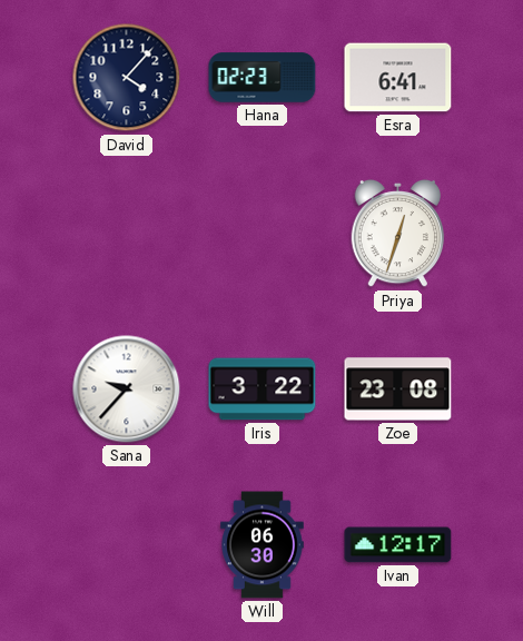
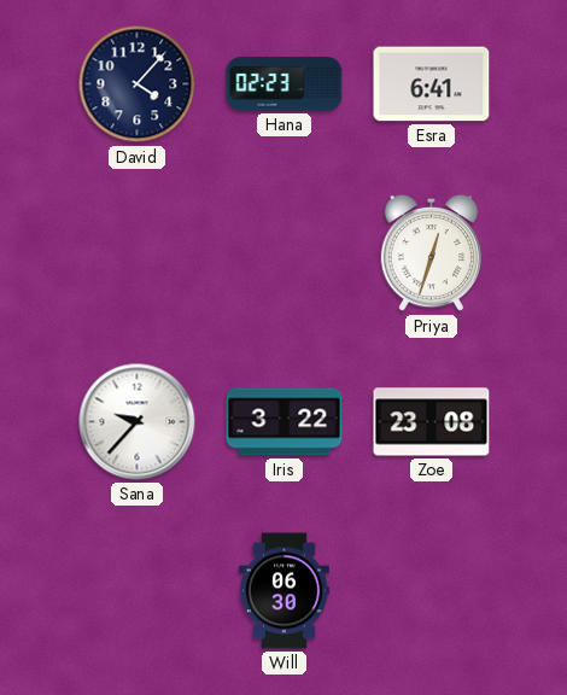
Ivan: 12:17 -> none
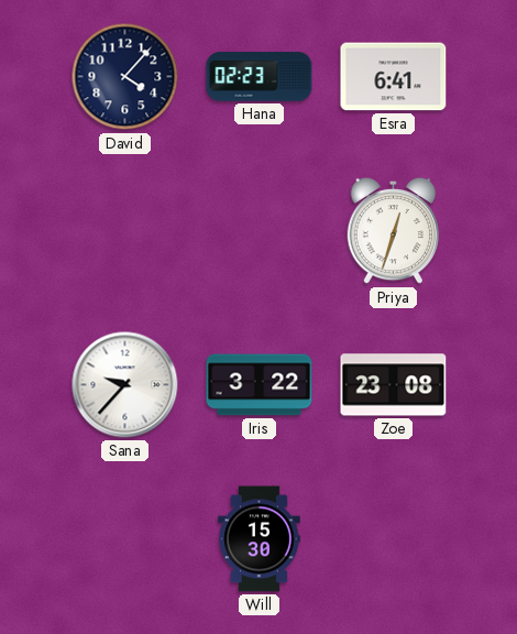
Will: 06:30 -> 15:30
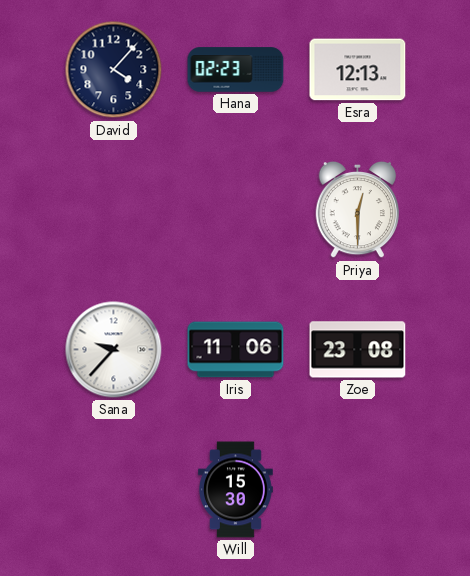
Esra: 6:41 -> 12:13
Priya: 12:33 -> 12:30
Iris: 3:22 -> 11:06
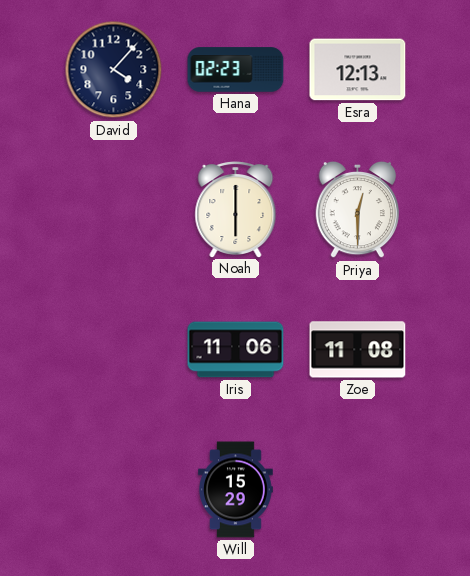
Noah: none -> 6:00
Sana: 9:37 -> none
Zoe: 23:08 -> 11:08
Will: 15:30 -> 15:29
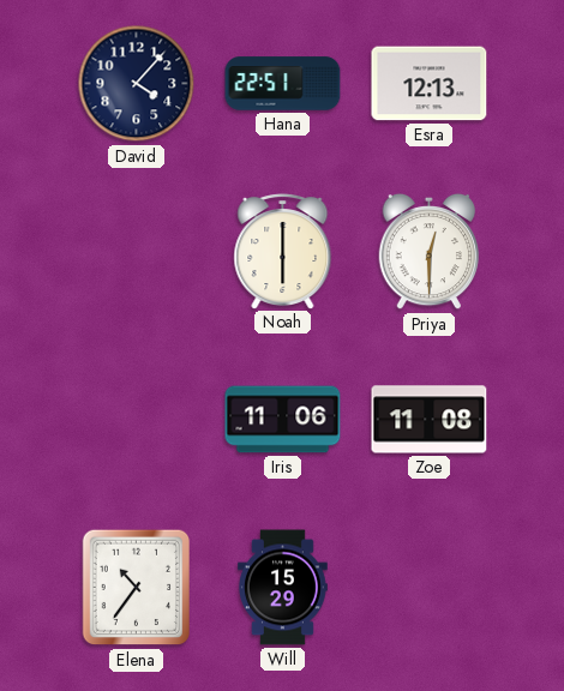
Hana: 02:23 -> 22:51
Elena: none -> 10:36
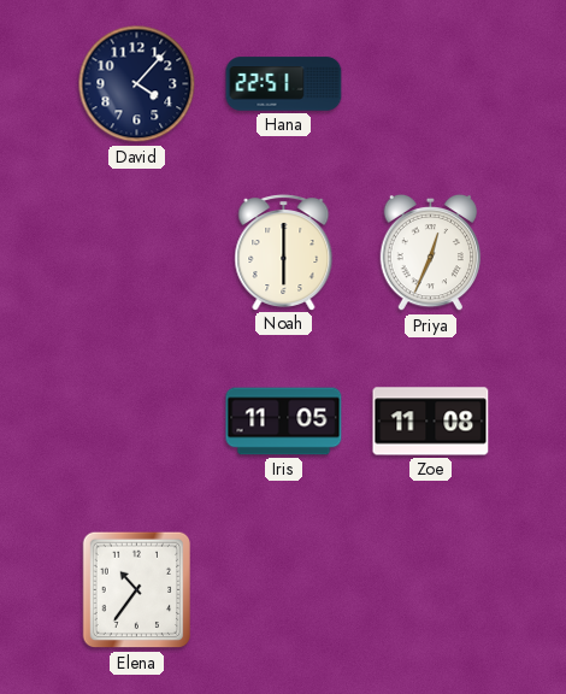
Esra: 12:13 -> none
Priya: 12:30 -> 12:34
Iris: 11:06 -> 11:05
Will: 15:29 -> none
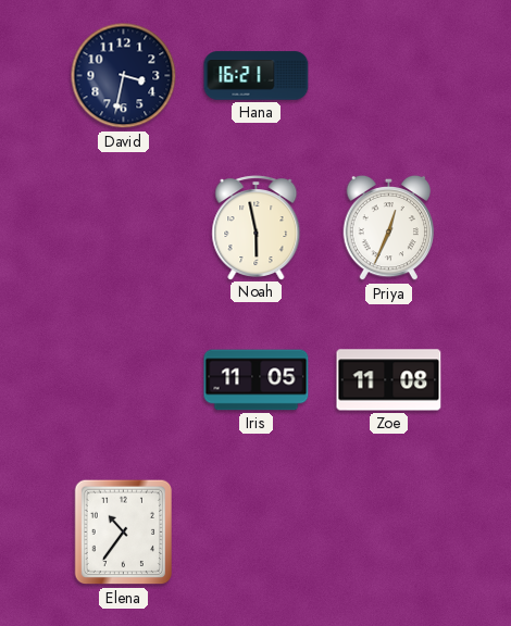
David: 4:07 -> 3:32
Hana: 22:51 -> 16:21
Noah: 6:00 -> 5:58
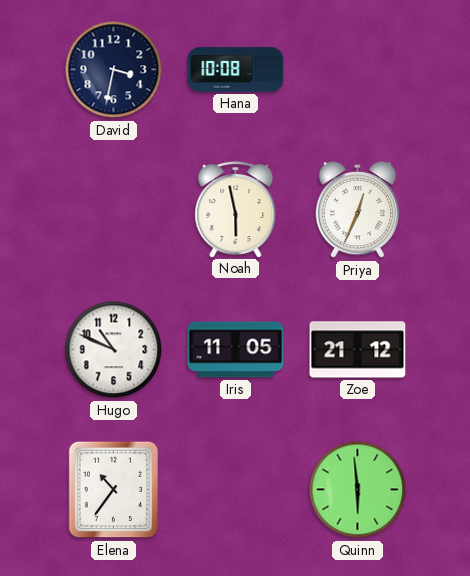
Hana: 16:21 -> 10:08
Hugo: none -> 10:49
Zoe: 11:08 -> 21:12
Quinn: none -> 5:59
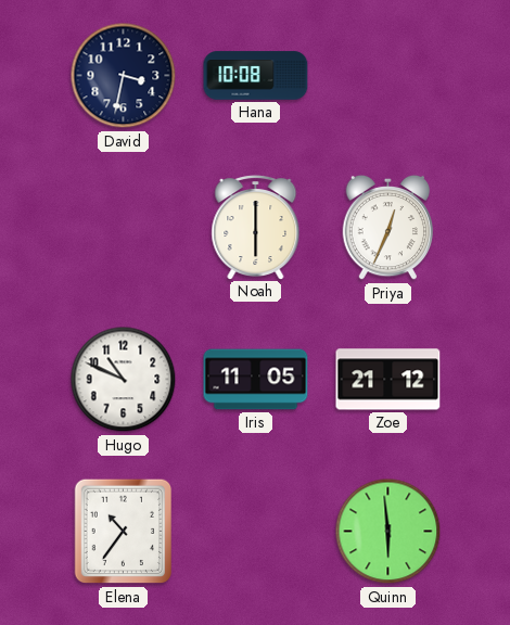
Noah: 5:58 -> 6:00
